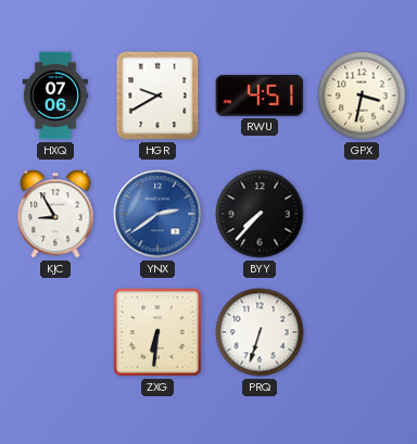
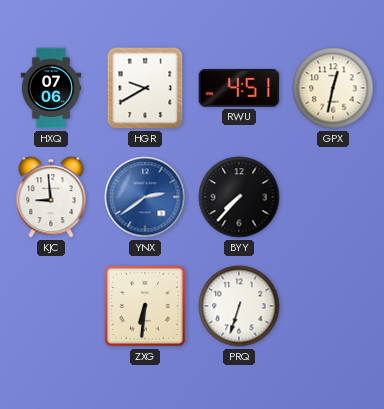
GPX: 3:32 -> 12:32
KJC: 8:55 -> 8:59
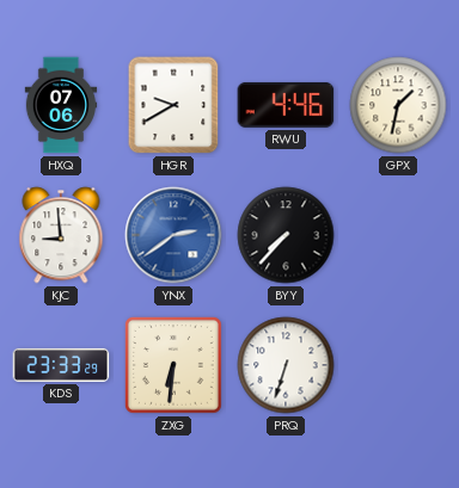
RWU: 4:51 -> 4:46
GPX: 12:32 -> 1:32
KDS: none -> 23:33
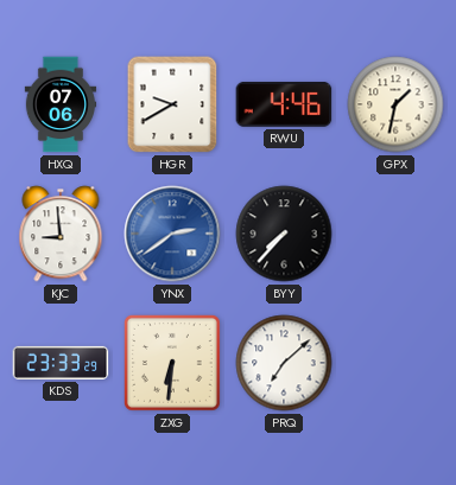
PRQ: 6:33 -> 7:08
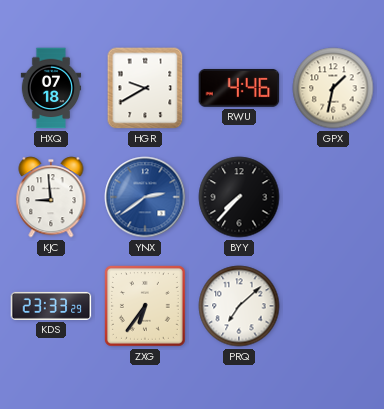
HXQ: 07:06 -> 07:18
ZXG: 6:31 -> 6:36
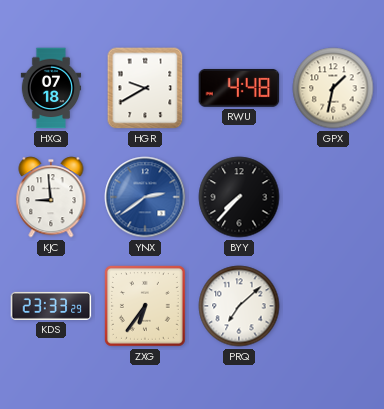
RWU: 4:46 -> 4:48
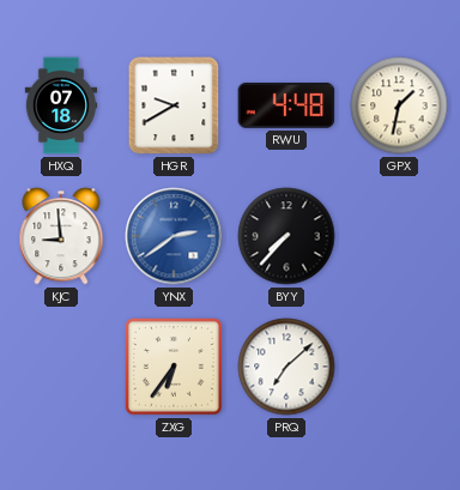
KDS: 23:33 -> none
